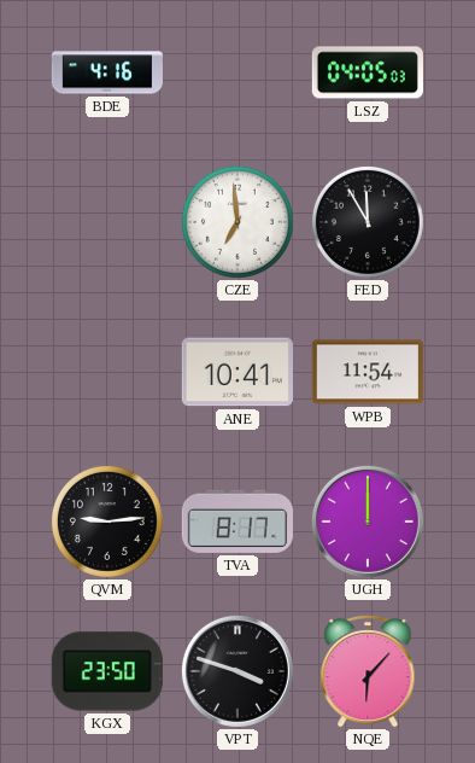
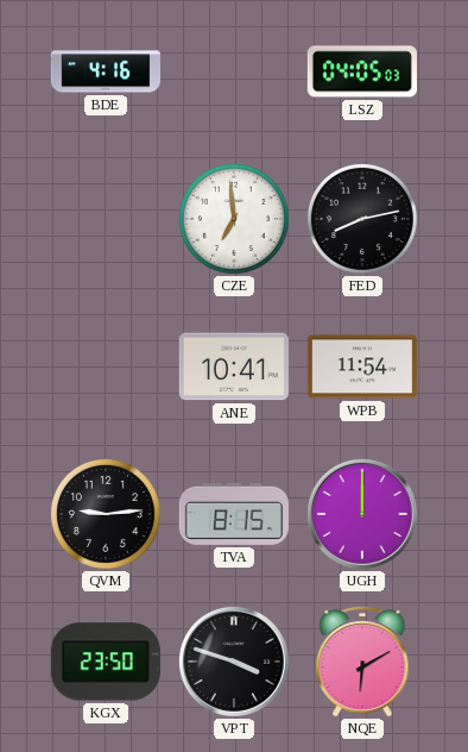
FED: 11:55 -> 8:13
TVA: 8:17 -> 8:15
NQE: 6:07 -> 6:10
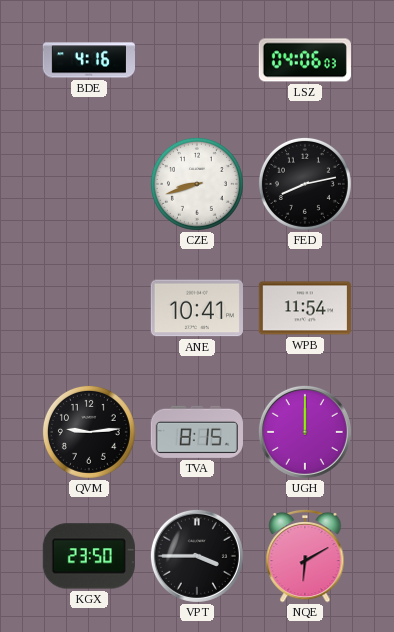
LSZ: 04:05 -> 04:06
CZE: 6:59 -> 8:42
VPT: 3:48 -> 3:45
